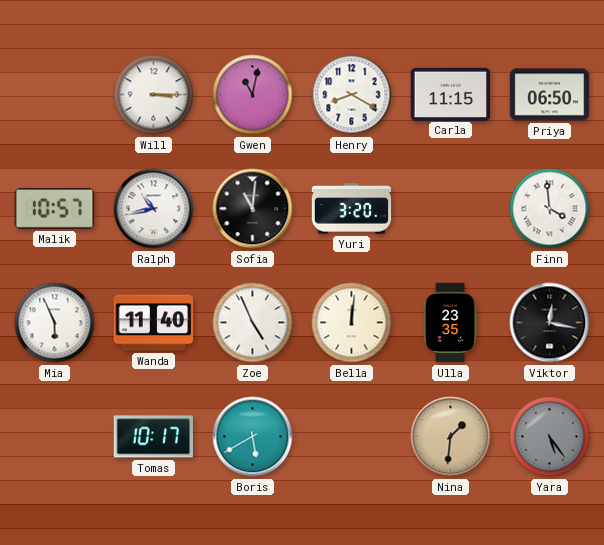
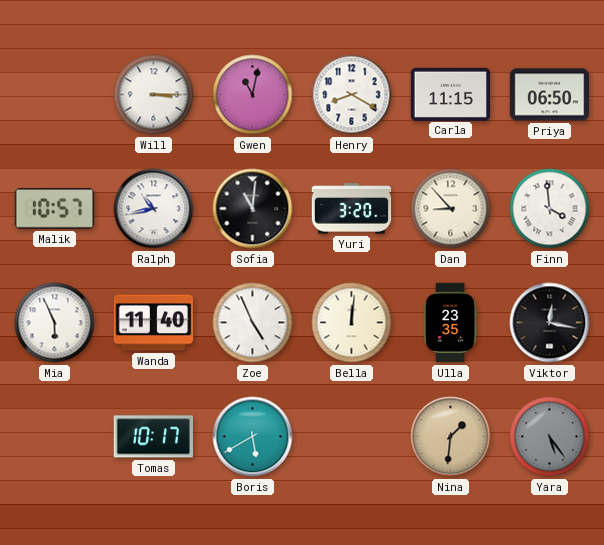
Dan: none -> 8:53
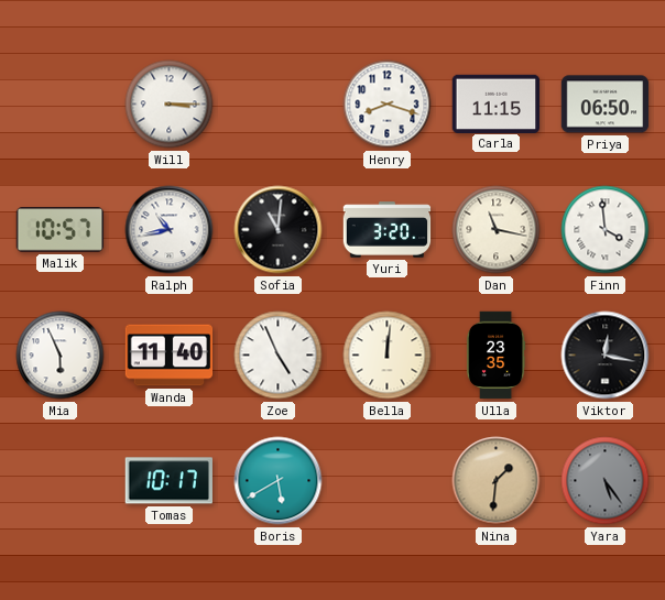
Gwen: 11:02 -> none
Henry: 8:20 -> 8:18
Dan: 8:53 -> 11:17
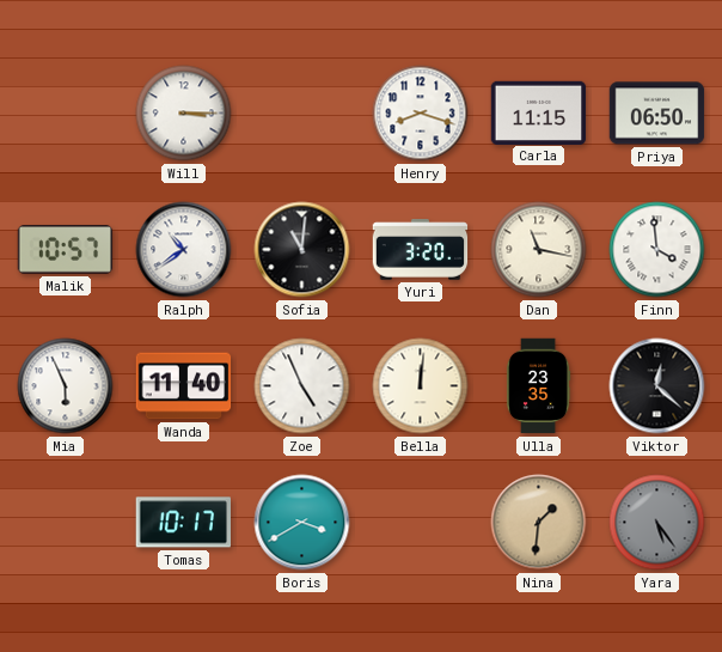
Ralph: 10:43 -> 10:39
Viktor: 12:17 -> 12:22
Boris: 5:40 -> 3:40
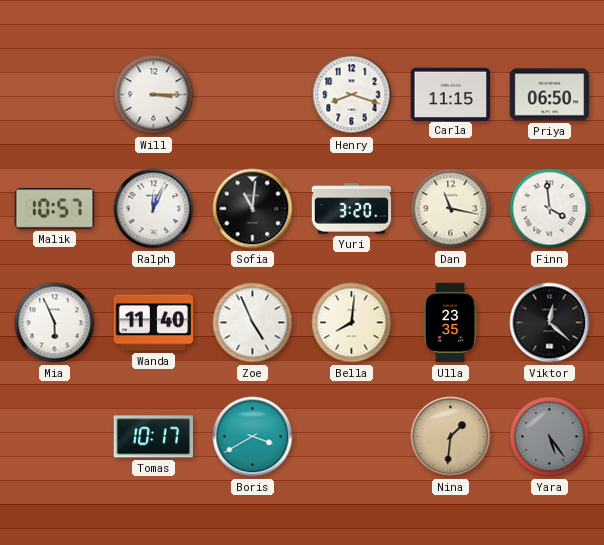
Ralph: 10:39 -> 12:04
Bella: 12:01 -> 8:01
